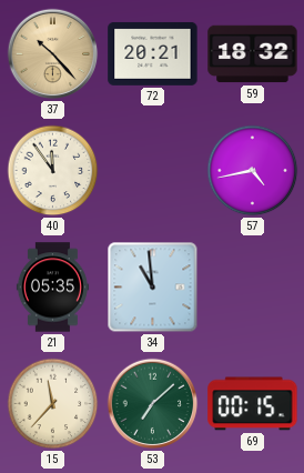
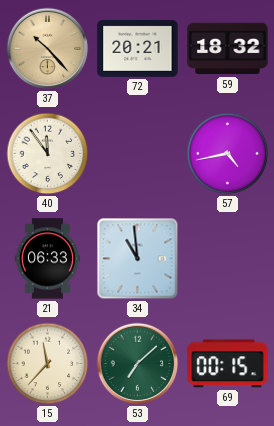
21: 05:35 -> 06:33
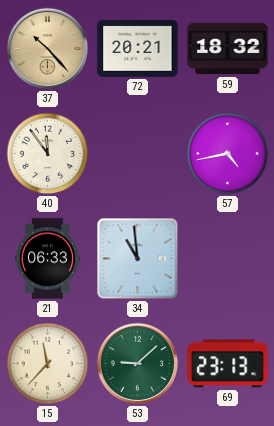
53: 7:08 -> 9:08
69: 00:15 -> 23:13
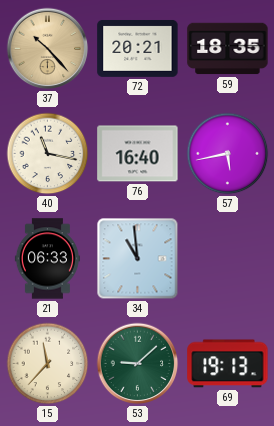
59: 18:32 -> 18:35
40: 11:54 -> 11:17
76: none -> 16:40
57: 4:43 -> 5:43
69: 23:13 -> 19:13
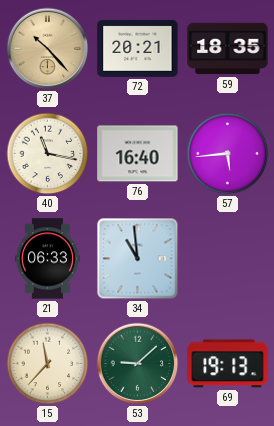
57: 5:43 -> 5:44
